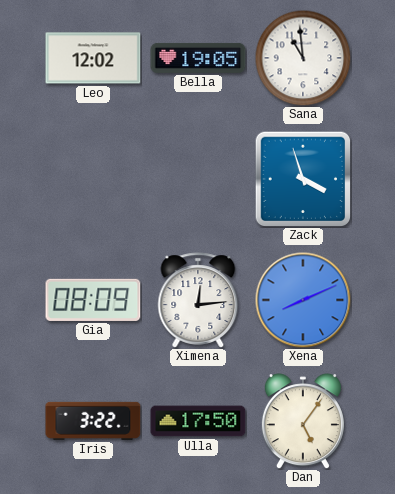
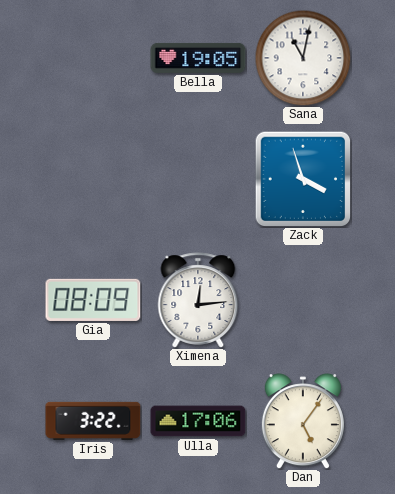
Leo: 12:02 -> none
Sana: 10:59 -> 11:02
Xena: 8:11 -> none
Ulla: 17:50 -> 17:06
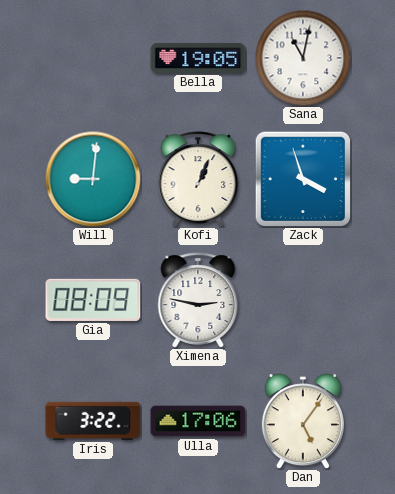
Will: none -> 9:01
Kofi: none -> 1:04
Ximena: 12:14 -> 2:47
